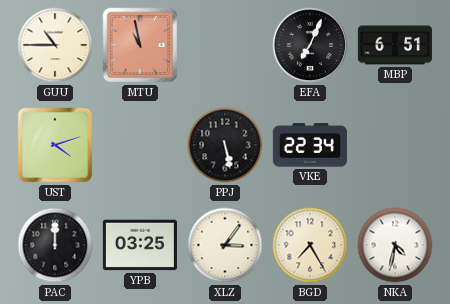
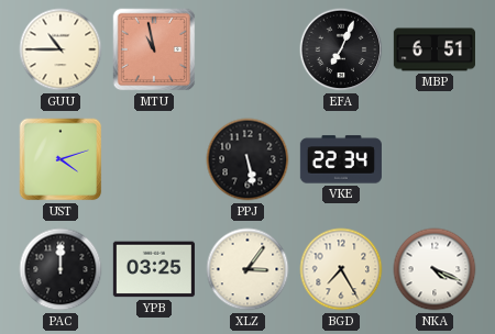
NKA: 4:32 -> 4:19
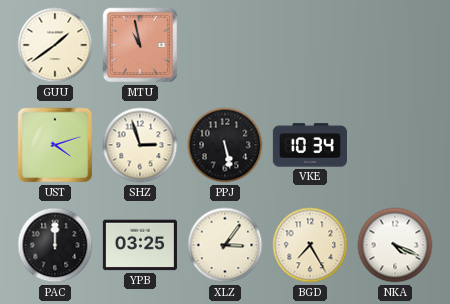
GUU: 10:45 -> 1:39
EFA: 7:04 -> none
MBP: 6:51 -> none
SHZ: none -> 2:57
VKE: 22:34 -> 10:34
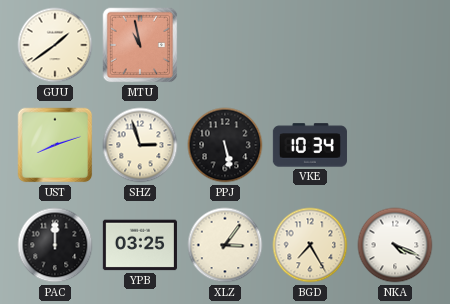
UST: 4:12 -> 8:12
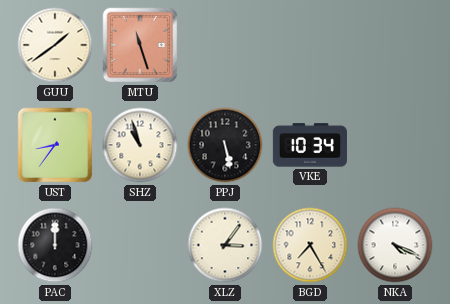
MTU: 10:58 -> 11:27
UST: 8:12 -> 8:36
SHZ: 2:57 -> 10:57
YPB: 03:25 -> none
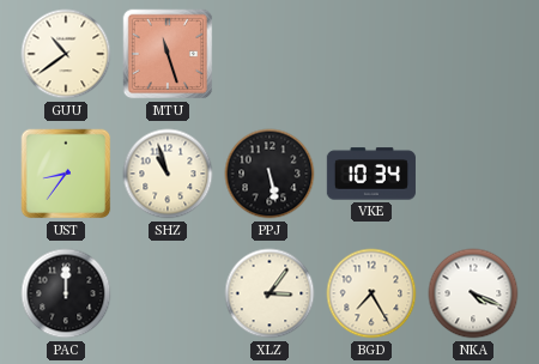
GUU: 1:39 -> 10:39
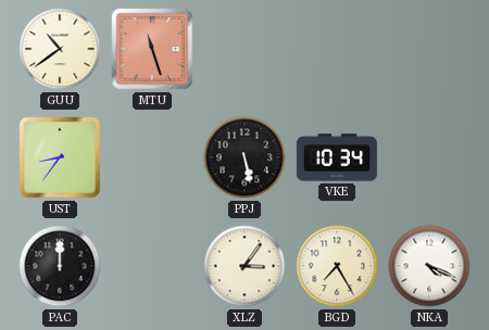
SHZ: 10:57 -> none
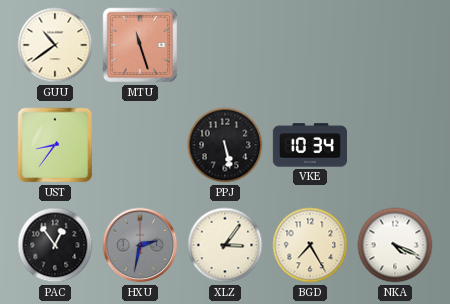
PAC: 12:00 -> 12:54
HXU: none -> 2:32
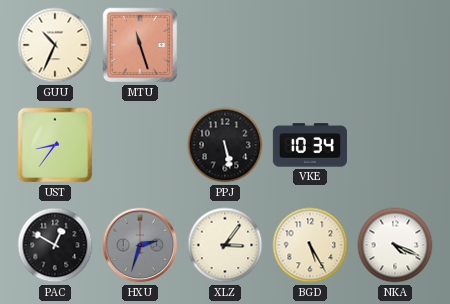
GUU: 10:39 -> 10:34
PAC: 12:54 -> 12:50
HXU: 2:32 -> 2:33
BGD: 7:25 -> 5:25
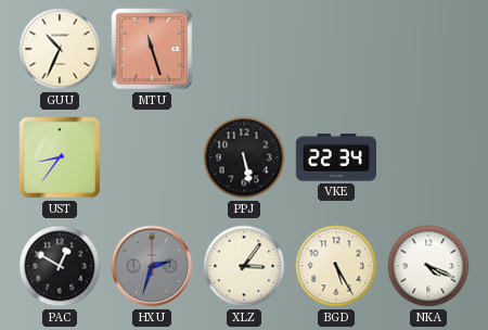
VKE: 10:34 -> 22:34
